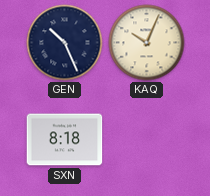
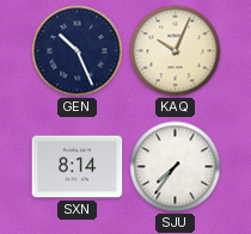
SXN: 8:18 -> 8:14
SJU: none -> 7:36
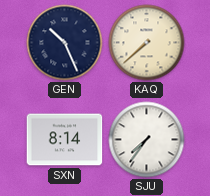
KAQ: 10:04 -> 7:38
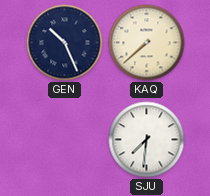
SXN: 8:14 -> none
SJU: 7:36 -> 7:31
